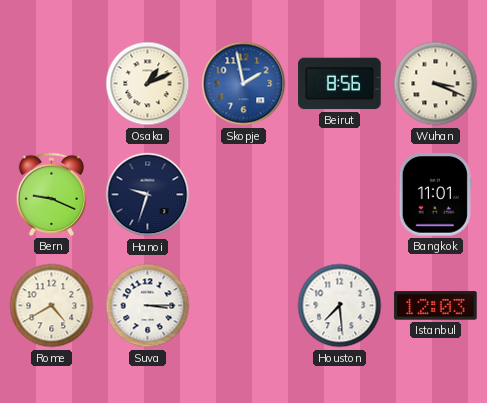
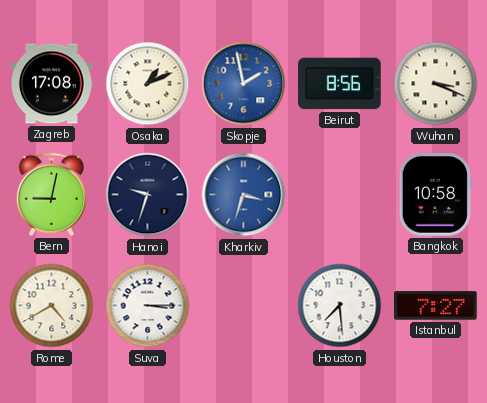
Zagreb: none -> 17:08
Bern: 9:19 -> 9:02
Kharkiv: none -> 3:33
Bangkok: 11:01 -> 10:58
Istanbul: 12:03 -> 7:27
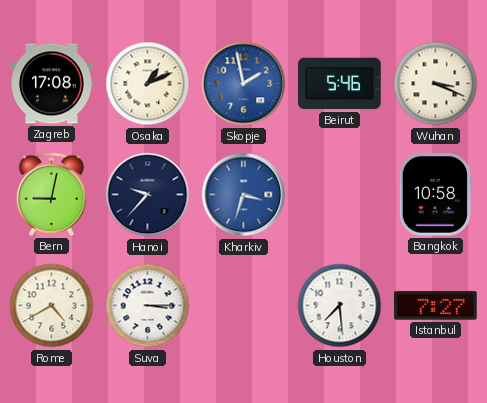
Beirut: 8:56 -> 5:46
Hanoi: 9:33 -> 9:37
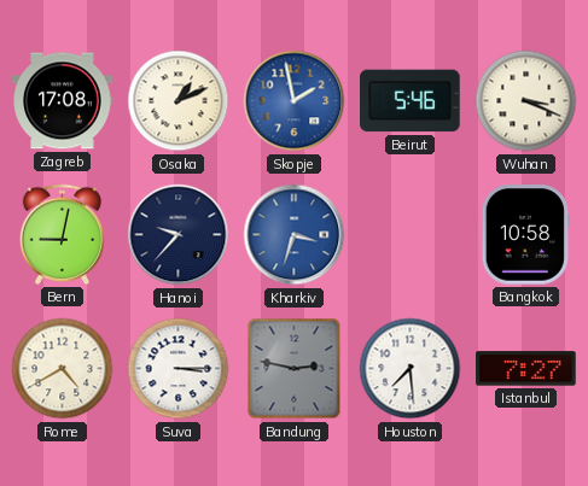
Bandung: none -> 2:47
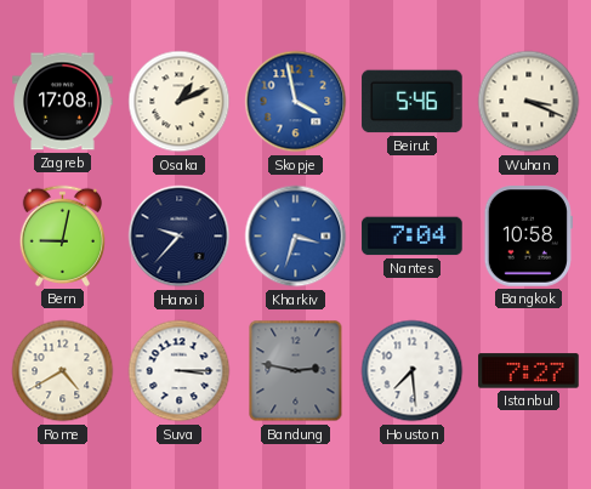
Skopje: 1:58 -> 3:58
Nantes: none -> 7:04
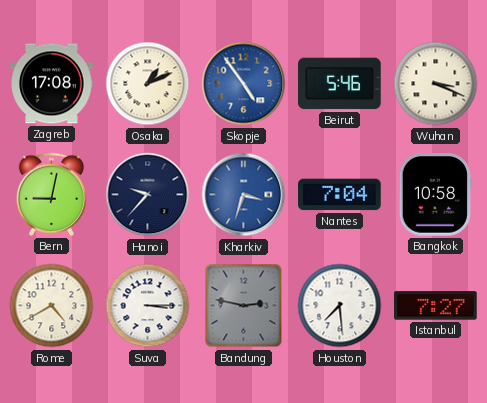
Skopje: 3:58 -> 4:54
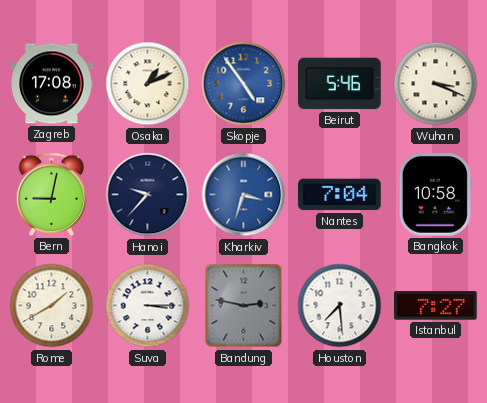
Rome: 4:40 -> 1:40
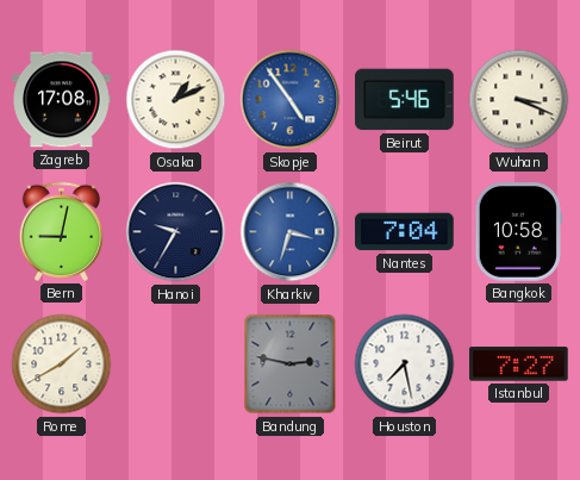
Hanoi: 9:37 -> 9:35
Suva: 3:15 -> none
Houston: 7:29 -> 7:28
